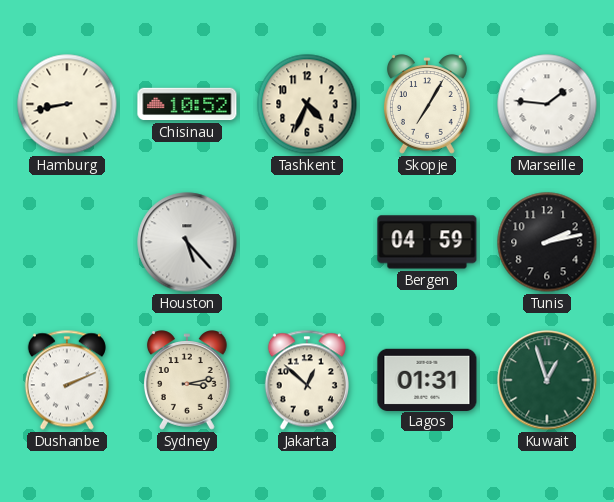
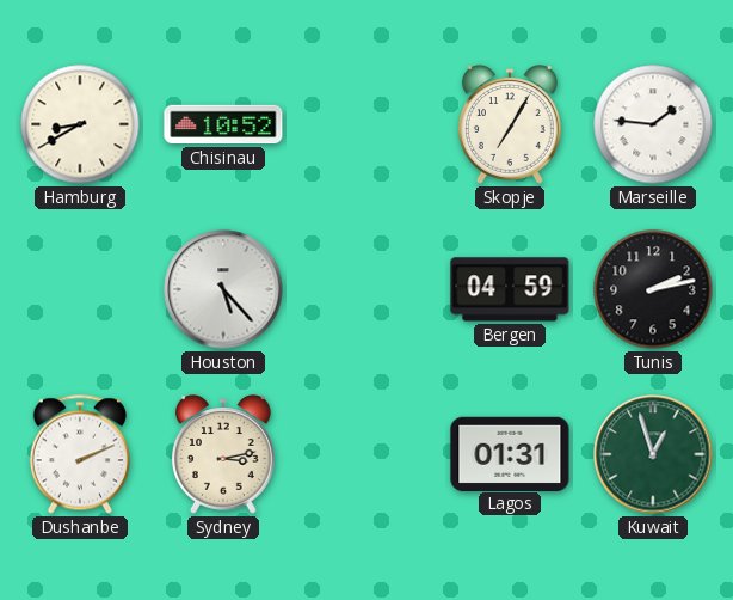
Hamburg: 8:43 -> 8:40
Tashkent: 4:34 -> none
Jakarta: 12:52 -> none
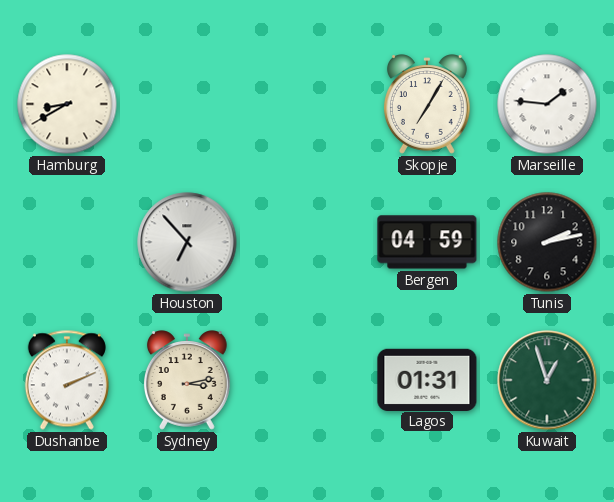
Chisinau: 10:52 -> none
Houston: 5:23 -> 6:53
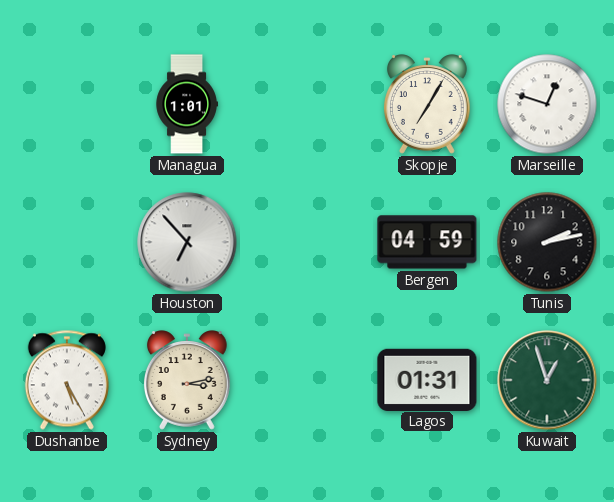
Hamburg: 8:40 -> none
Managua: none -> 1:01
Marseille: 1:46 -> 12:48
Dushanbe: 2:11 -> 5:25
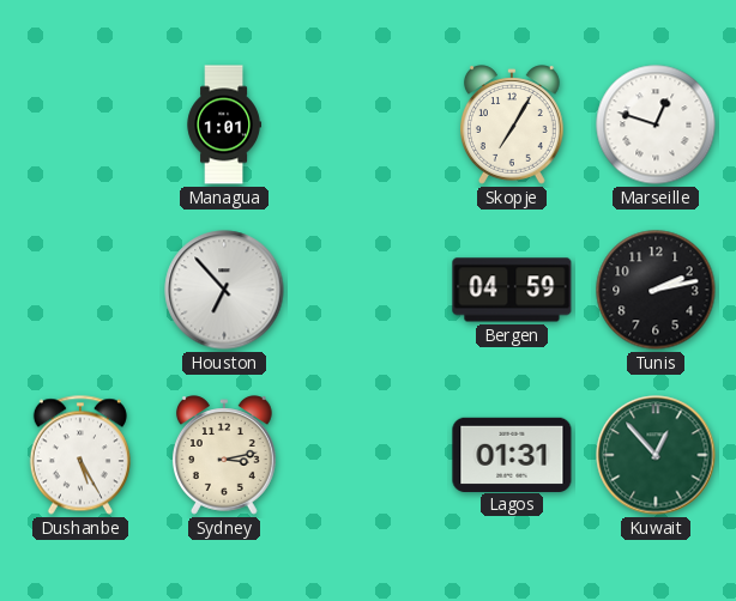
Kuwait: 12:57 -> 12:53
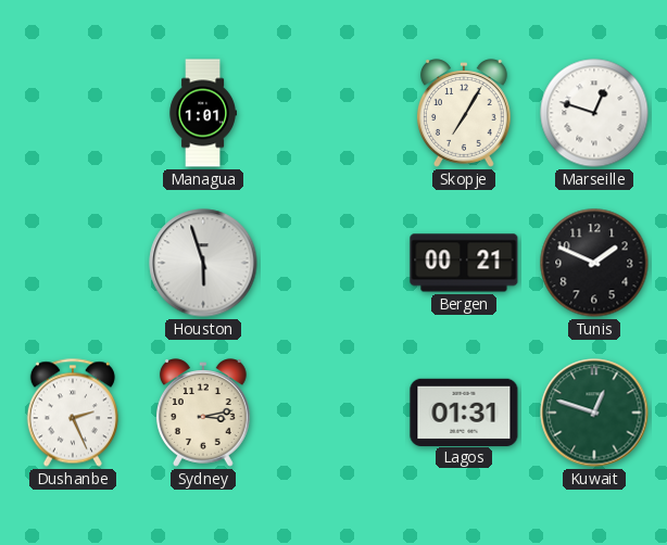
Houston: 6:53 -> 5:57
Bergen: 04:59 -> 00:21
Tunis: 2:13 -> 1:49
Dushanbe: 5:25 -> 2:26
Kuwait: 12:53 -> 12:48
